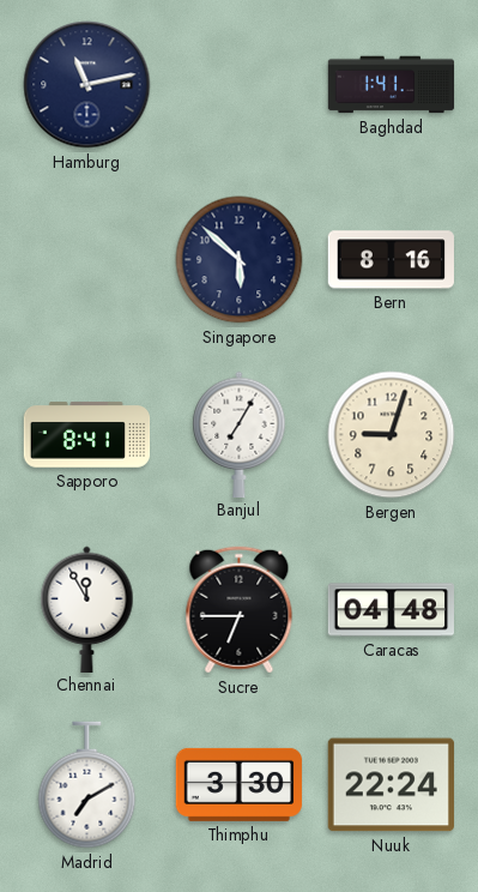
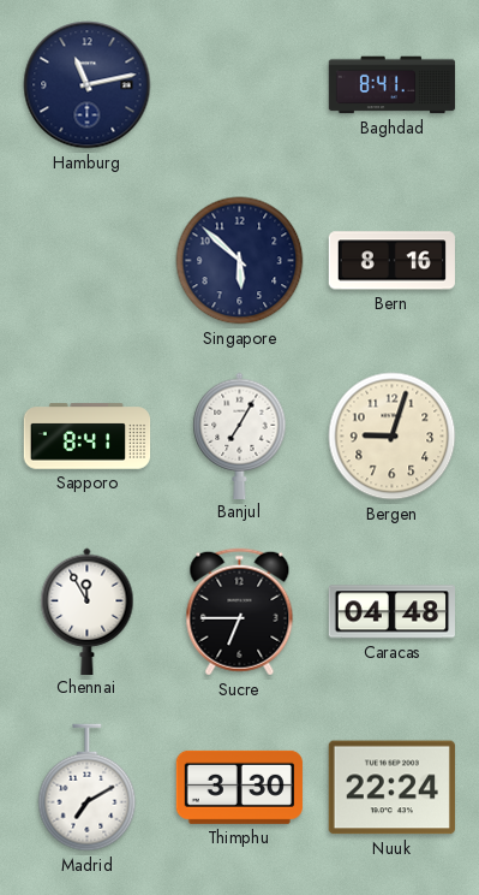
Baghdad: 1:41 -> 8:41
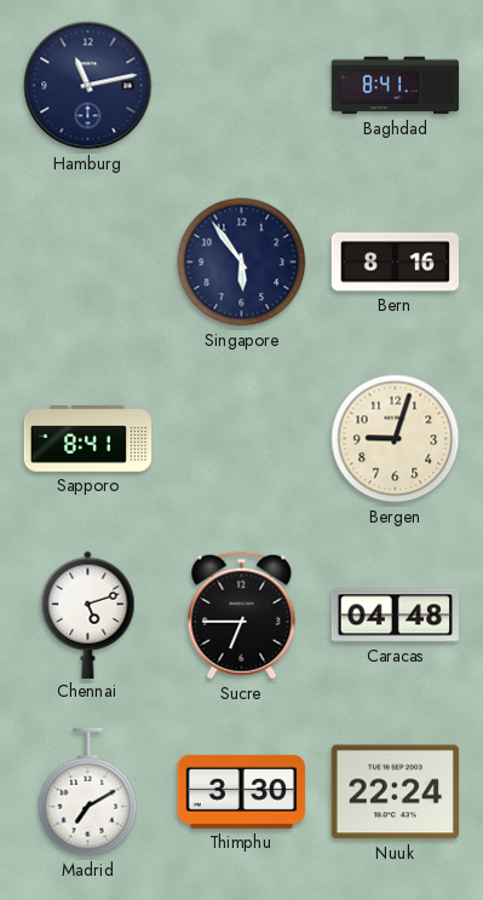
Singapore: 5:52 -> 5:54
Banjul: 7:05 -> none
Chennai: 11:55 -> 5:12
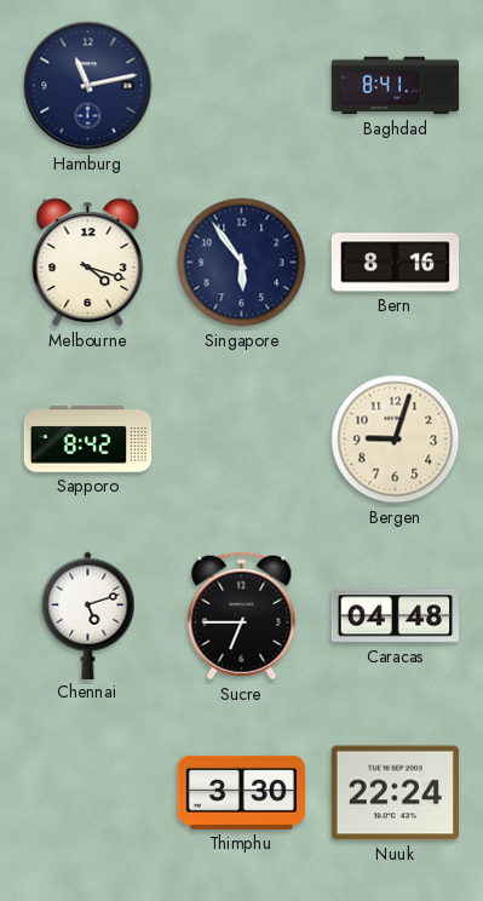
Melbourne: none -> 4:18
Sapporo: 8:41 -> 8:42
Madrid: 7:10 -> none
